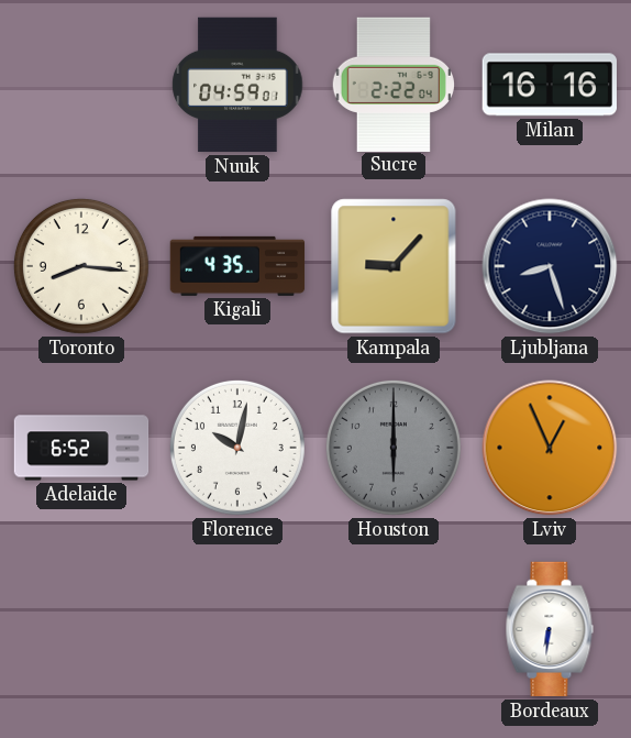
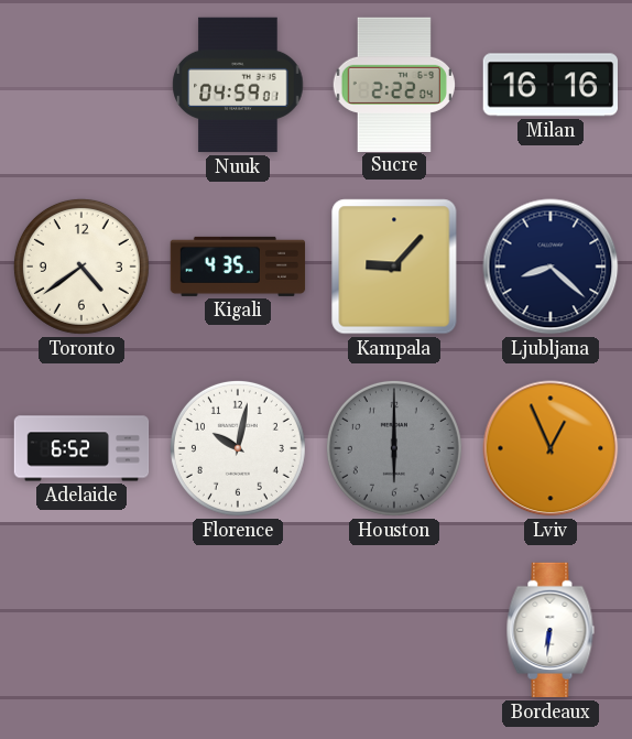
Toronto: 8:16 -> 4:39
Ljubljana: 8:27 -> 8:22
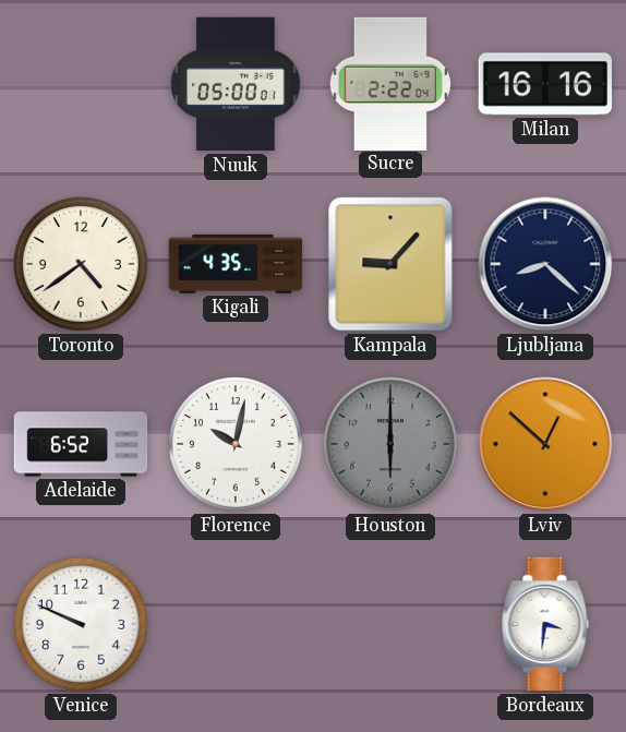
Nuuk: 04:59 -> 05:00
Lviv: 12:56 -> 12:52
Venice: none -> 9:49
Bordeaux: 6:31 -> 3:31
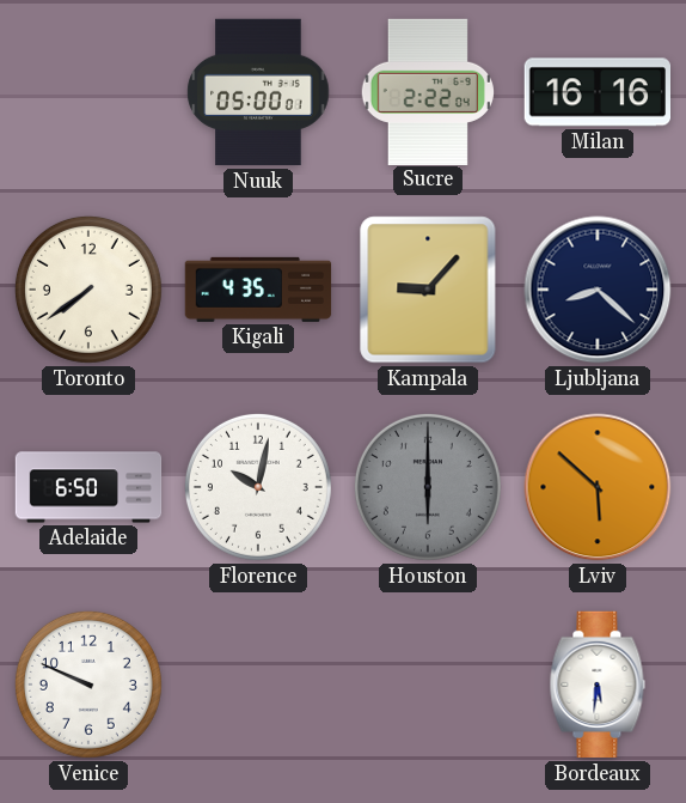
Toronto: 4:39 -> 7:39
Adelaide: 6:52 -> 6:50
Lviv: 12:52 -> 5:52
Bordeaux: 3:31 -> 5:31
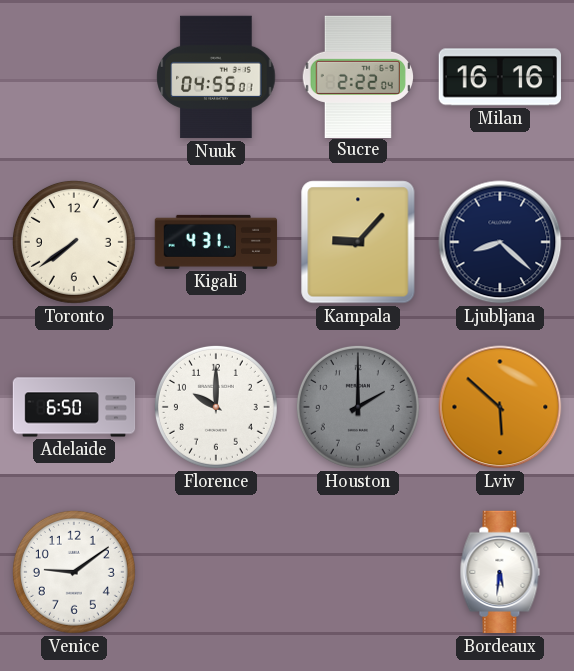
Nuuk: 05:00 -> 04:55
Kigali: 4:35 -> 4:31
Florence: 10:02 -> 10:00
Houston: 6:00 -> 2:00
Venice: 9:49 -> 9:09
